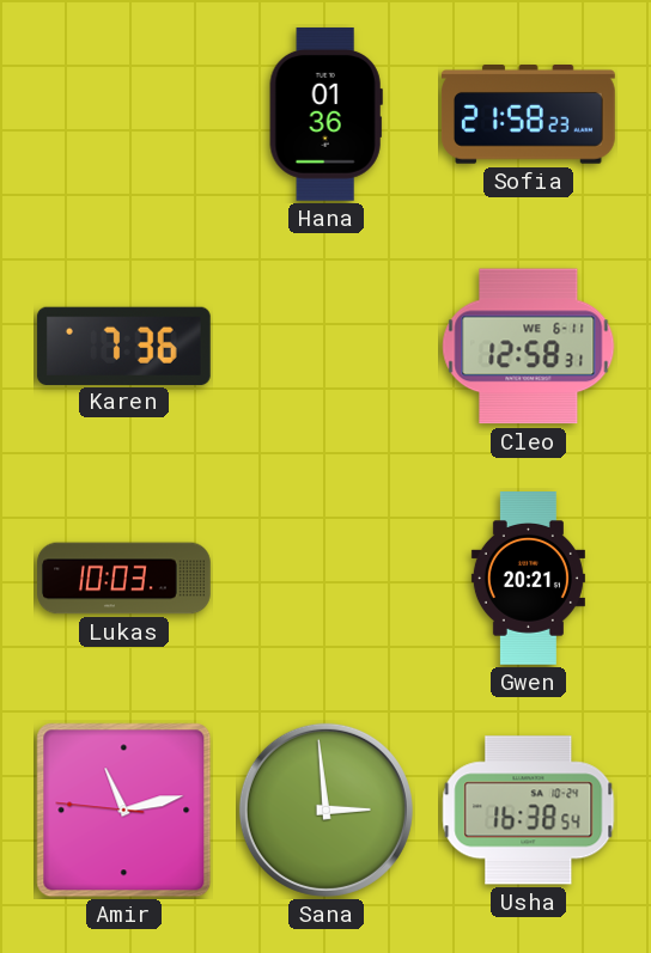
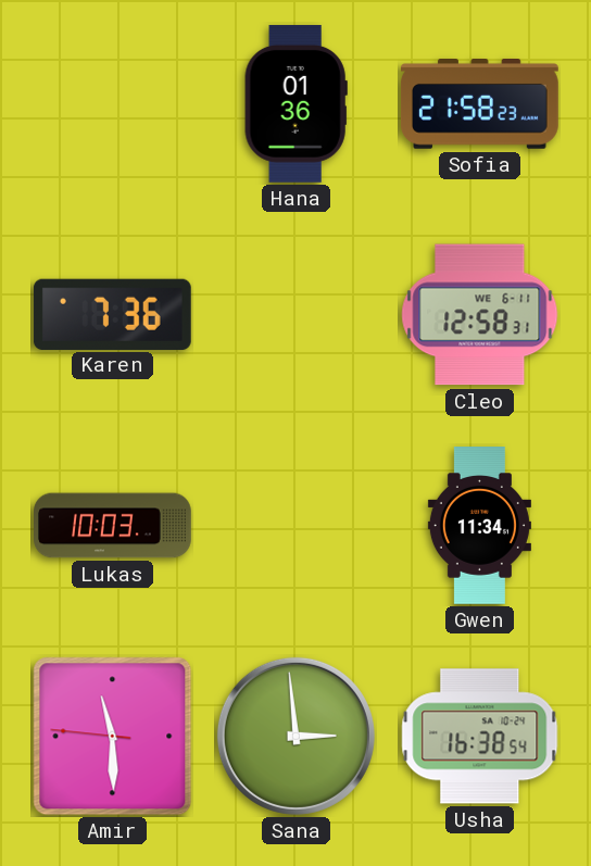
Gwen: 20:21 -> 11:34
Amir: 11:12 -> 11:29
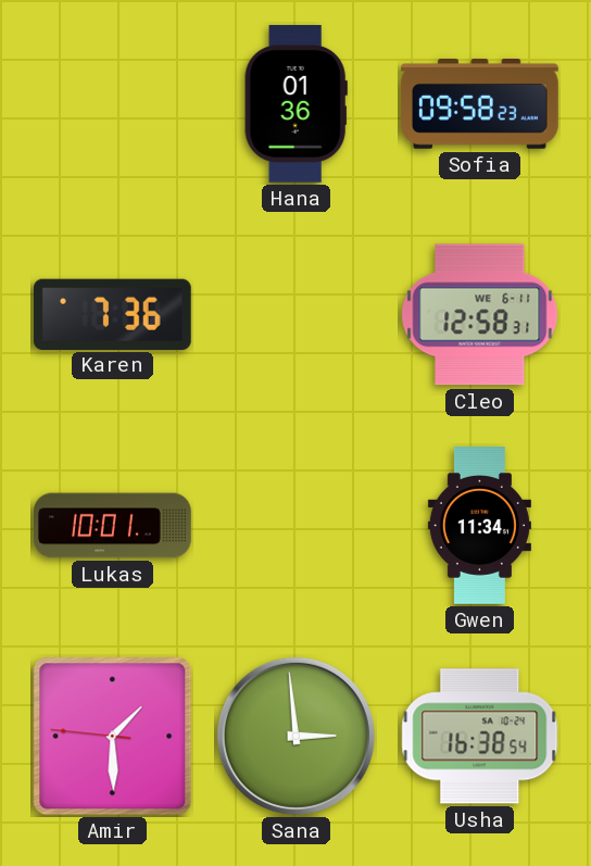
Sofia: 21:58 -> 09:58
Lukas: 10:03 -> 10:01
Amir: 11:29 -> 1:29
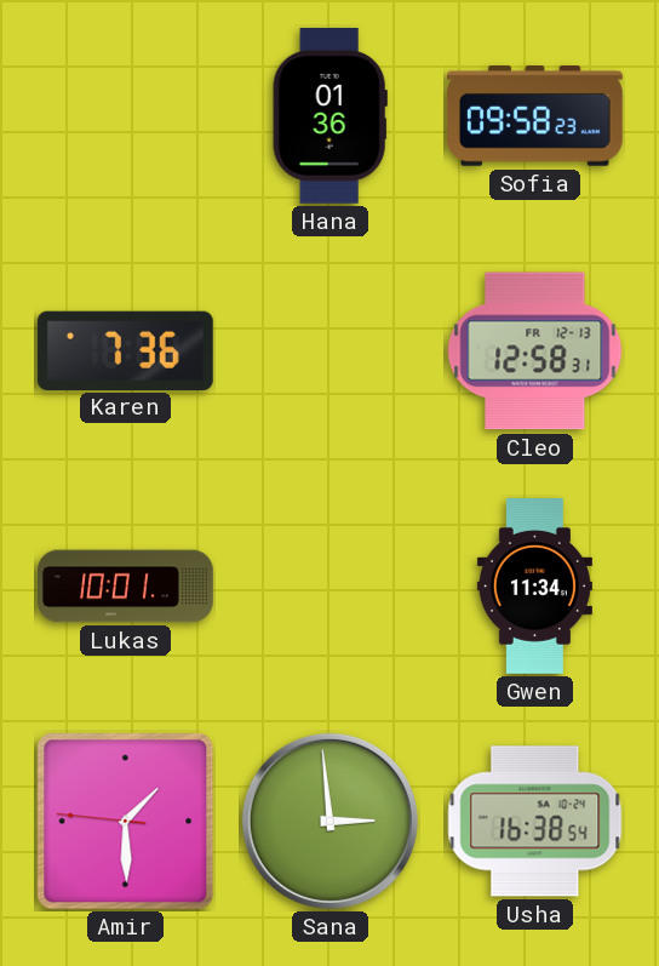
Cleo date: WE 6-11 -> FR 12-13
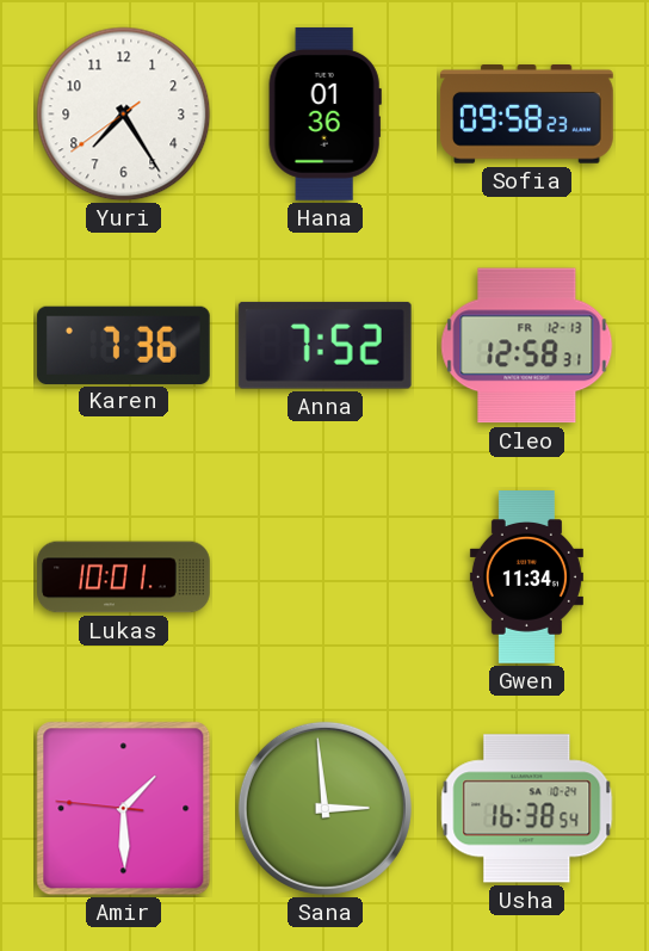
Yuri: none -> 7:24
Anna: none -> 7:52
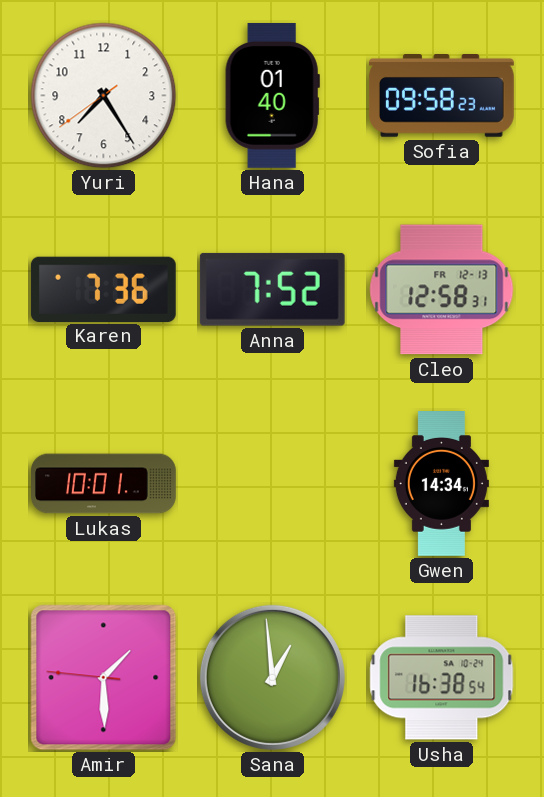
Hana: 01:36 -> 01:40
Gwen: 11:34 -> 14:34
Sana: 2:59 -> 12:59
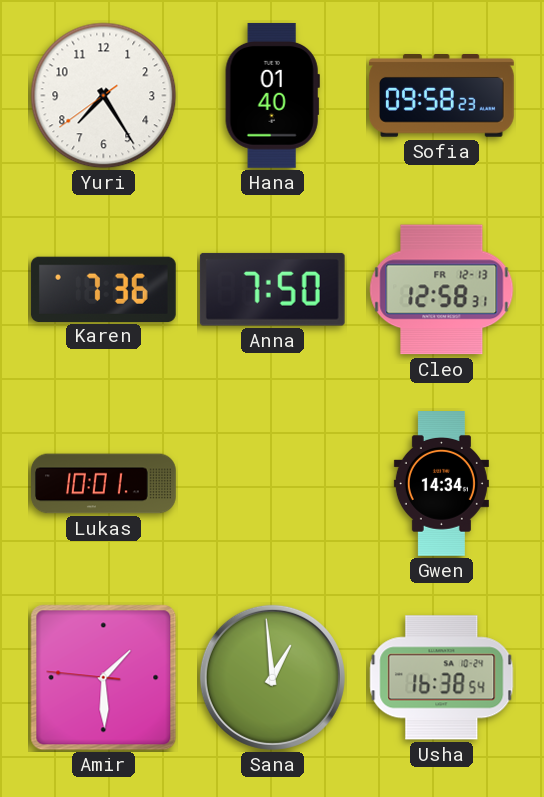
Anna: 7:52 -> 7:50
